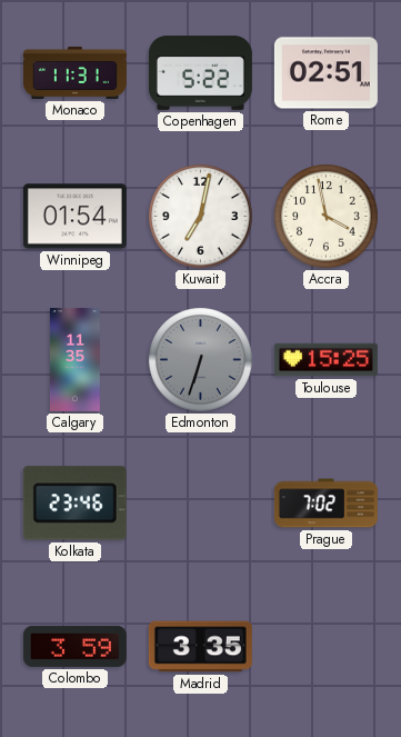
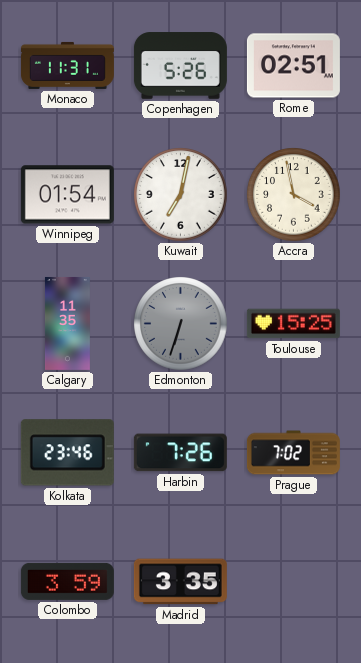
Copenhagen: 5:22 -> 5:26
Harbin: none -> 7:26
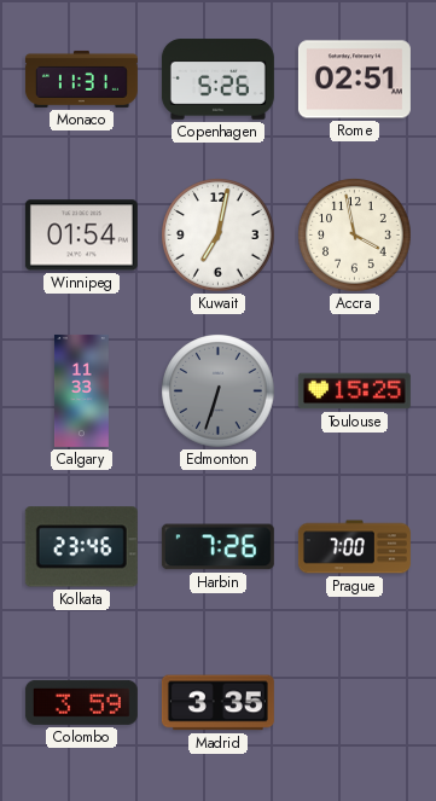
Calgary: 11:35 -> 11:33
Prague: 7:02 -> 7:00
